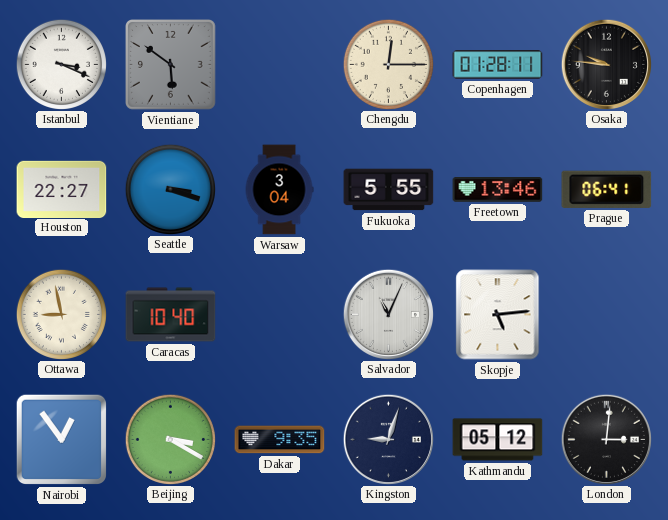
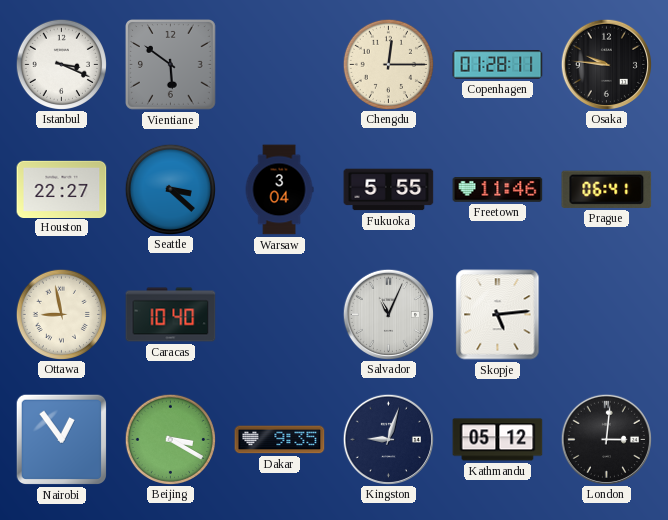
Seattle: 3:18 -> 3:22
Freetown: 13:46 -> 11:46
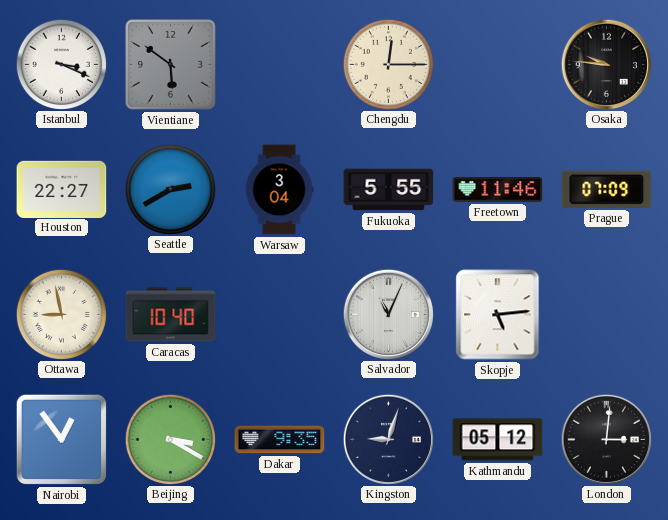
Copenhagen: 01:28 -> none
Seattle: 3:22 -> 2:40
Prague: 06:41 -> 07:09
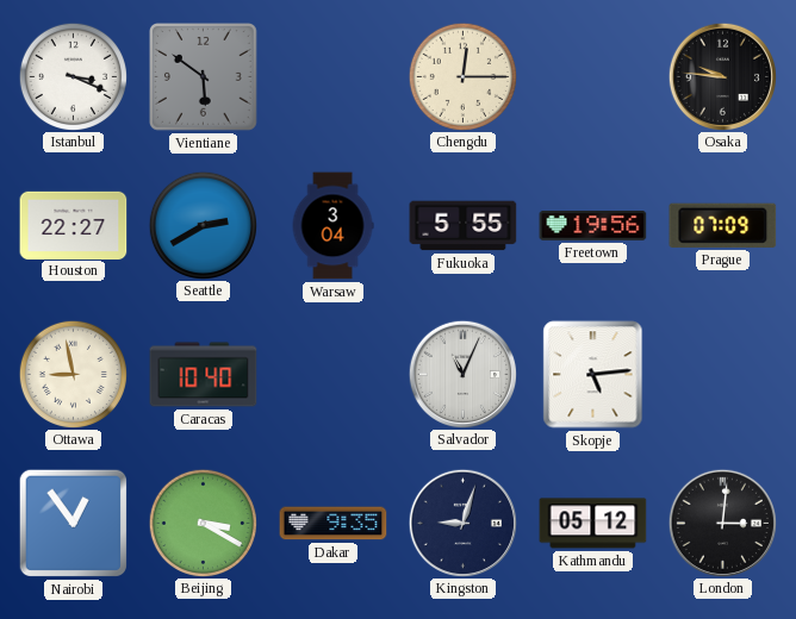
Freetown: 11:46 -> 19:56
